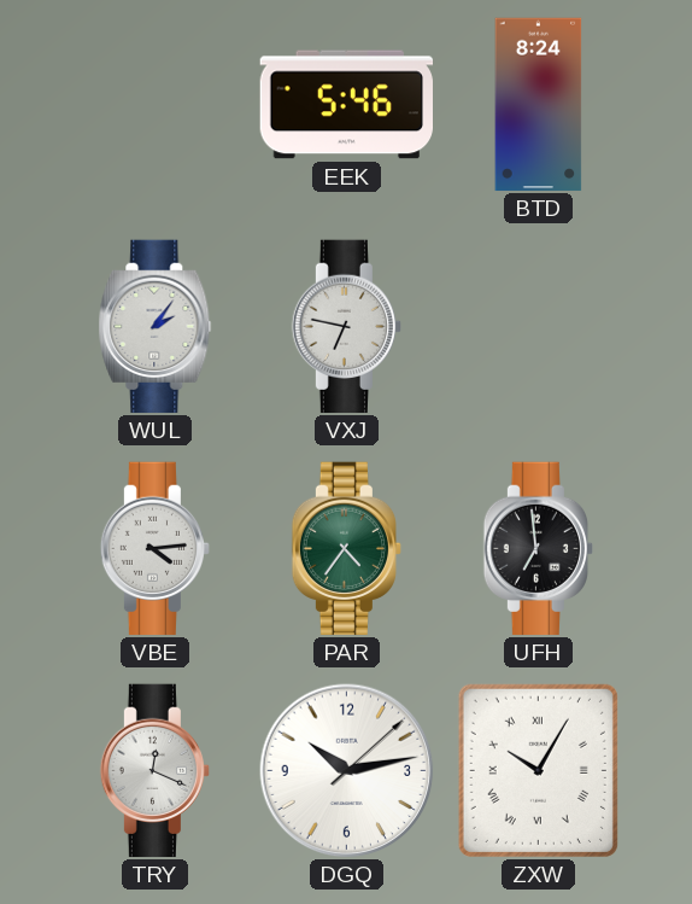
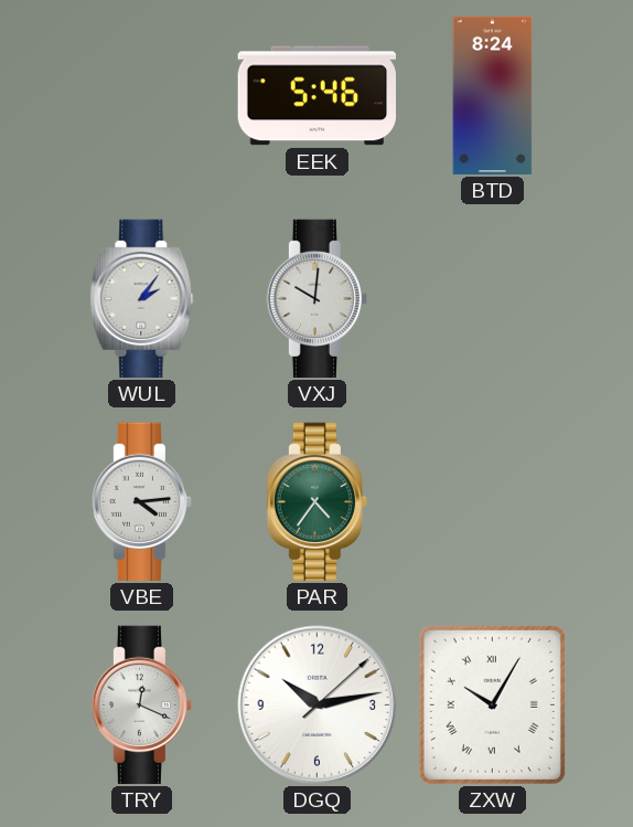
VXJ: 6:47 -> 10:01
UFH: 6:59 -> none
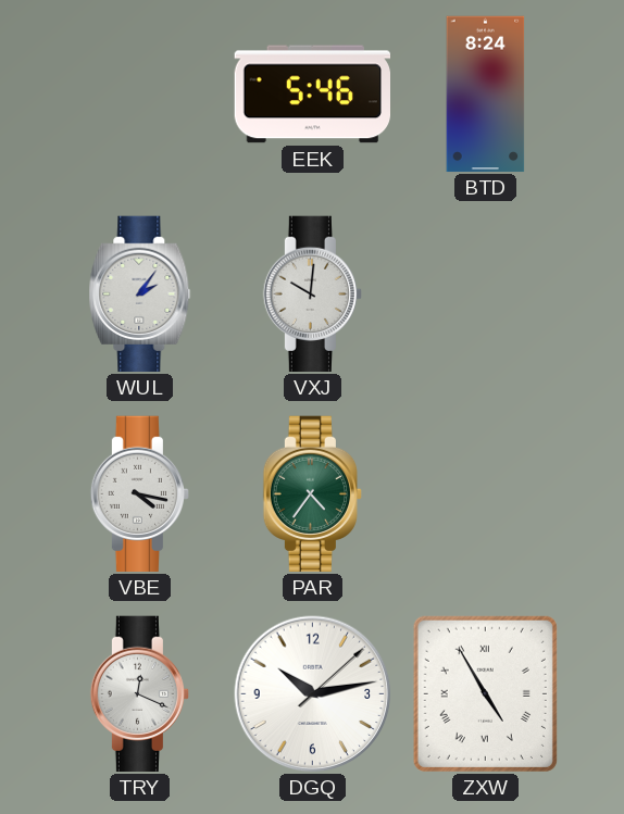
VBE: 4:14 -> 4:17
ZXW: 10:05 -> 4:55
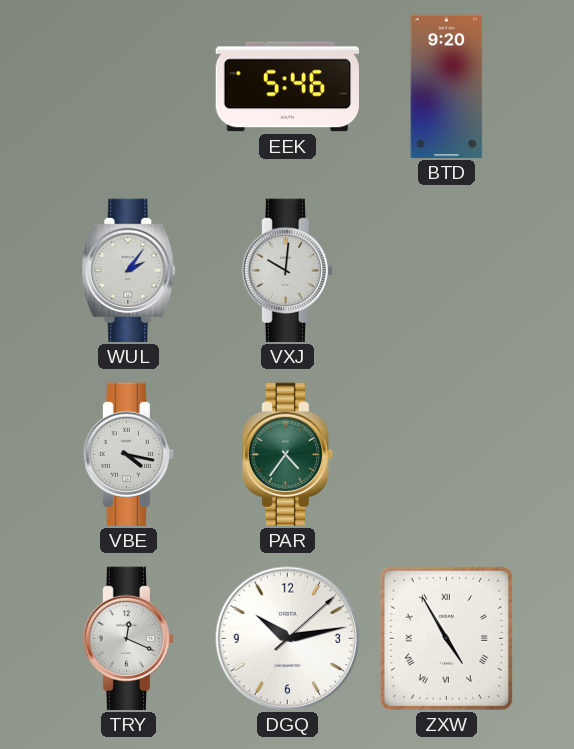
BTD: 8:24 -> 9:20
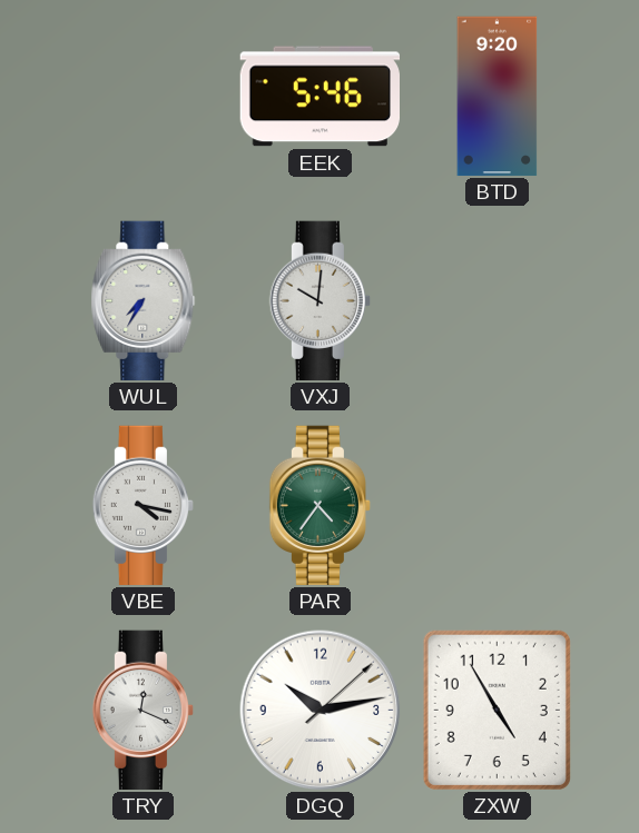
WUL: 2:06 -> 7:35
ZXW numerals: Roman -> Arabic
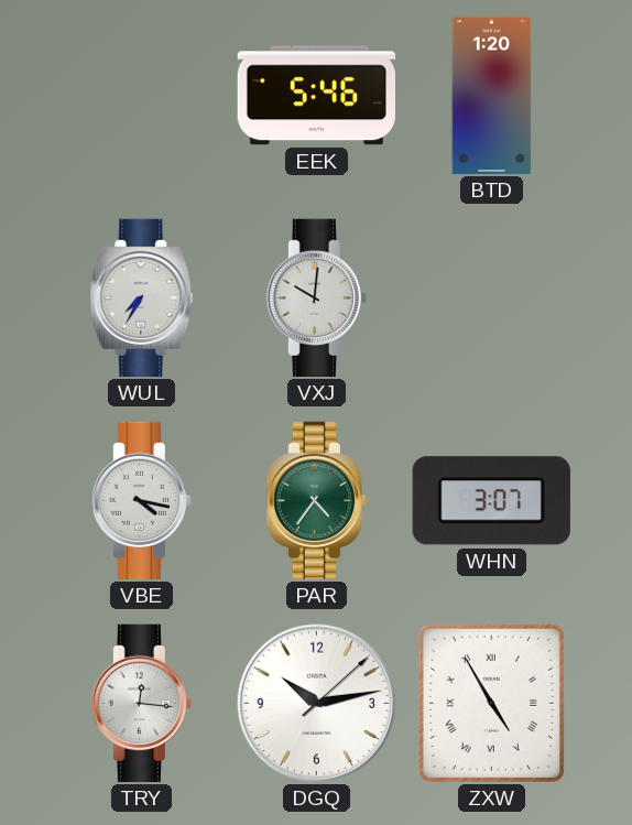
BTD: 9:20 -> 1:20
WHN: none -> 3:07
TRY: 12:19 -> 12:16
ZXW numerals: Arabic -> Roman
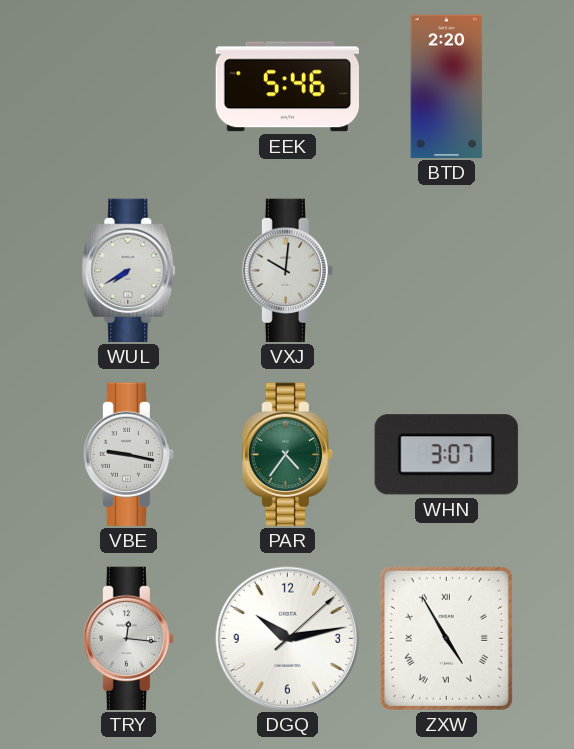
BTD: 1:20 -> 2:20
WUL: 7:35 -> 7:40
VBE: 4:17 -> 9:17
